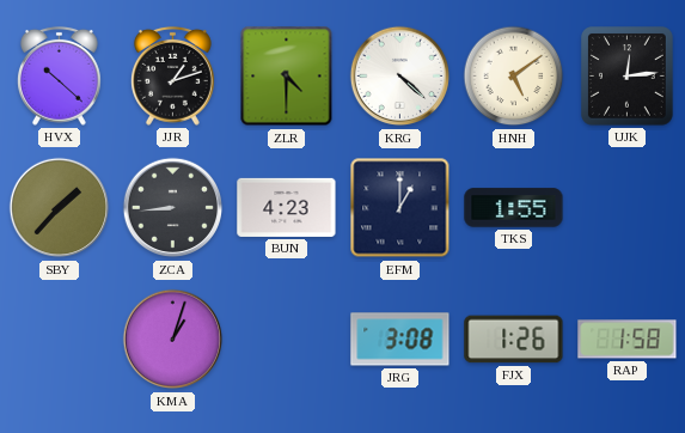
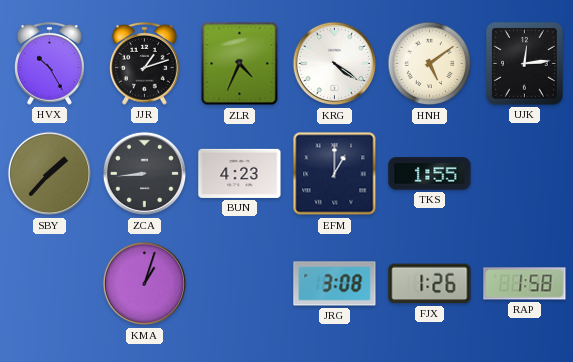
HVX: 10:22 -> 10:25
ZLR: 4:30 -> 4:34
KRG: 4:22 -> 4:21
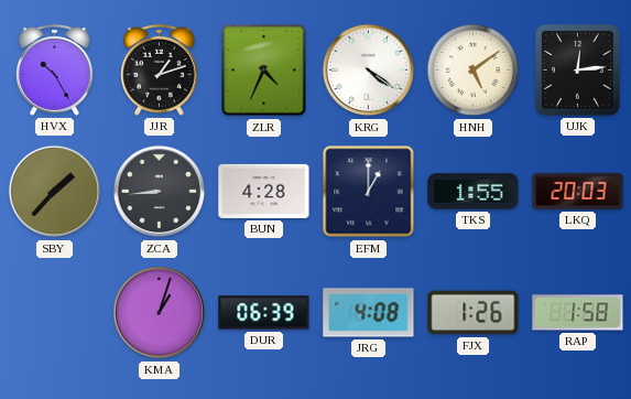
BUN: 4:23 -> 4:28
LKQ: none -> 20:03
DUR: none -> 06:39
JRG: 3:08 -> 4:08
